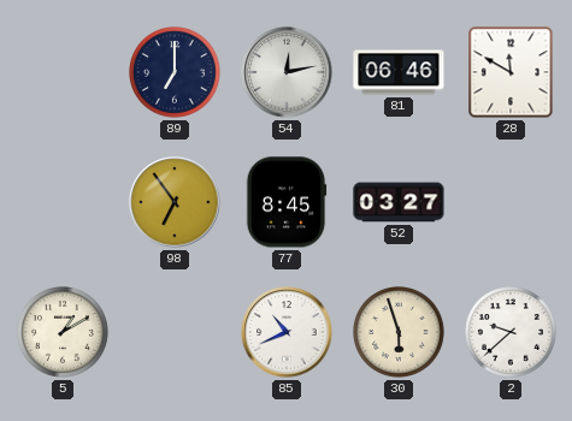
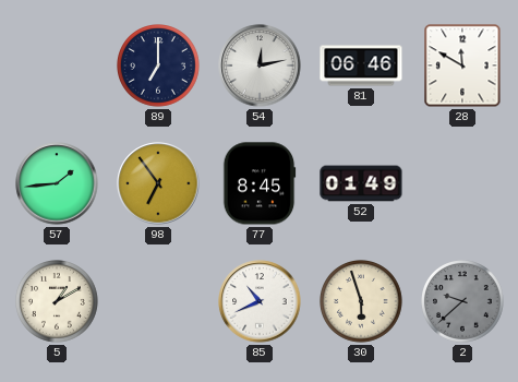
57: none -> 1:44
52: 03:27 -> 01:49
2 dial: white -> grey
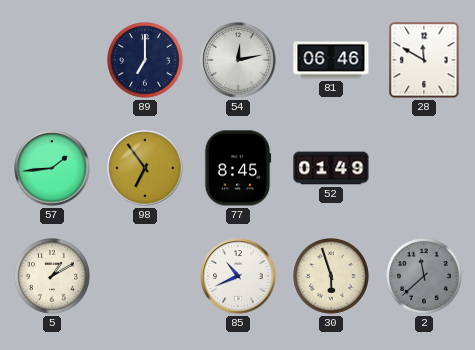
2: 9:38 -> 11:38
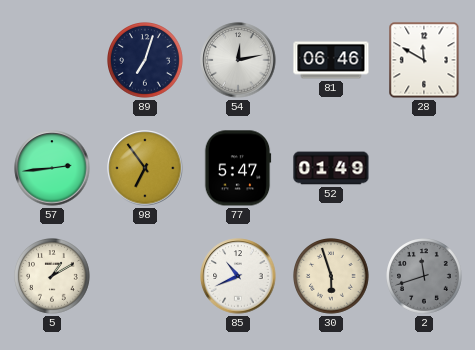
89: 7:00 -> 7:03
57: 1:44 -> 2:44
77: 8:45 -> 5:47
2: 11:38 -> 11:42
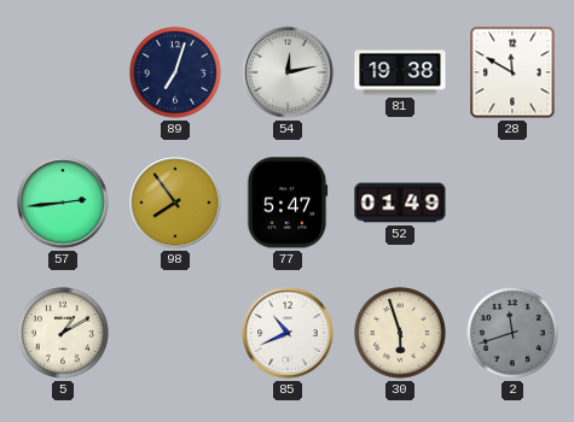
81: 06:46 -> 19:38
98: 6:54 -> 7:54
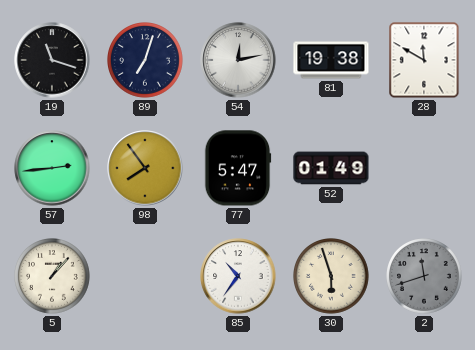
19: none -> 11:18
5: 1:10 -> 1:07
85: 10:41 -> 10:36
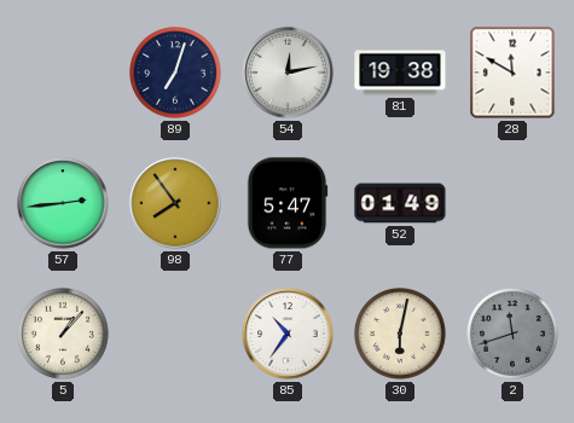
19: 11:18 -> none
30: 5:57 -> 6:02
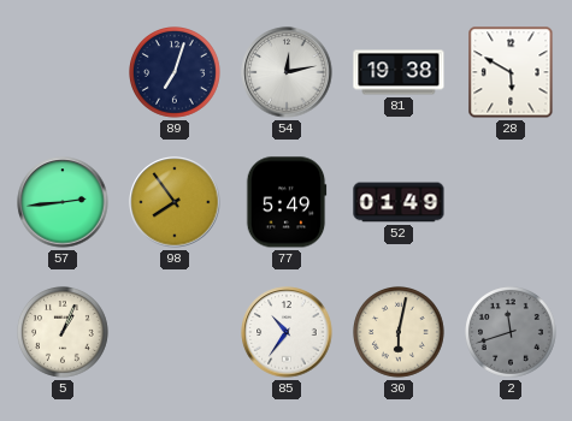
28: 11:50 -> 5:50
77: 5:47 -> 5:49
5: 1:07 -> 1:04
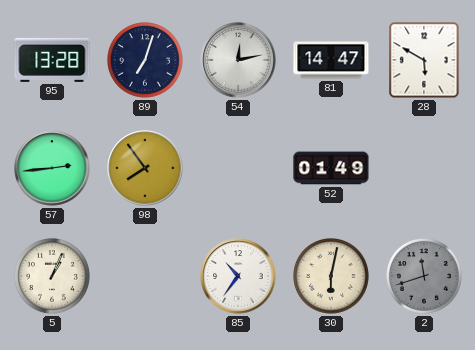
95: none -> 13:28
81: 19:38 -> 14:47
77: 5:49 -> none
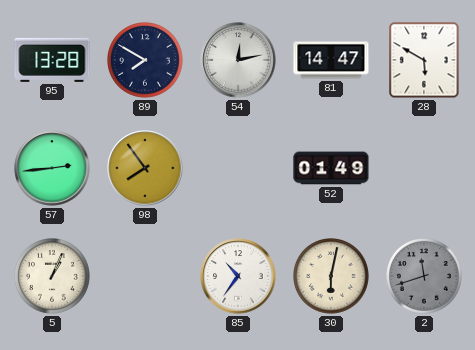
89: 7:03 -> 7:50
